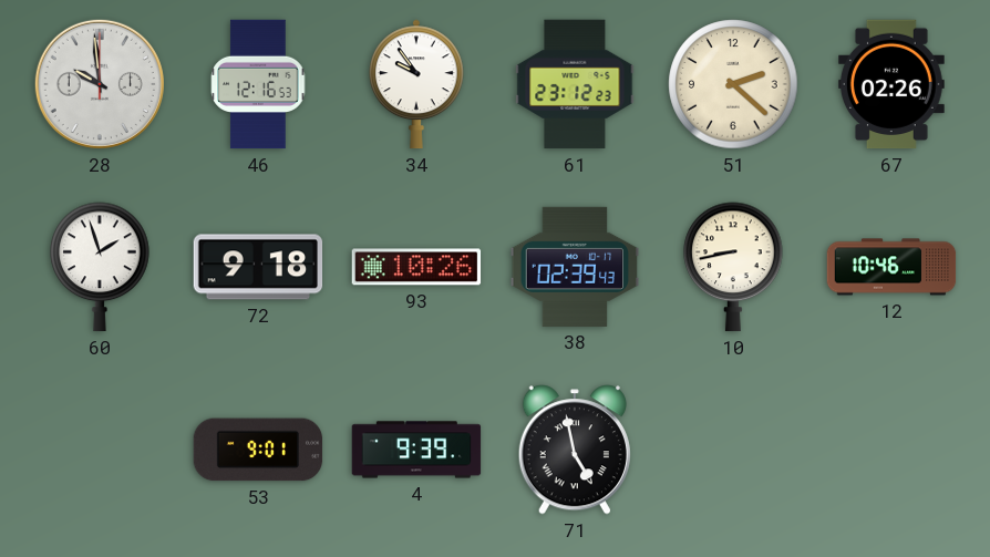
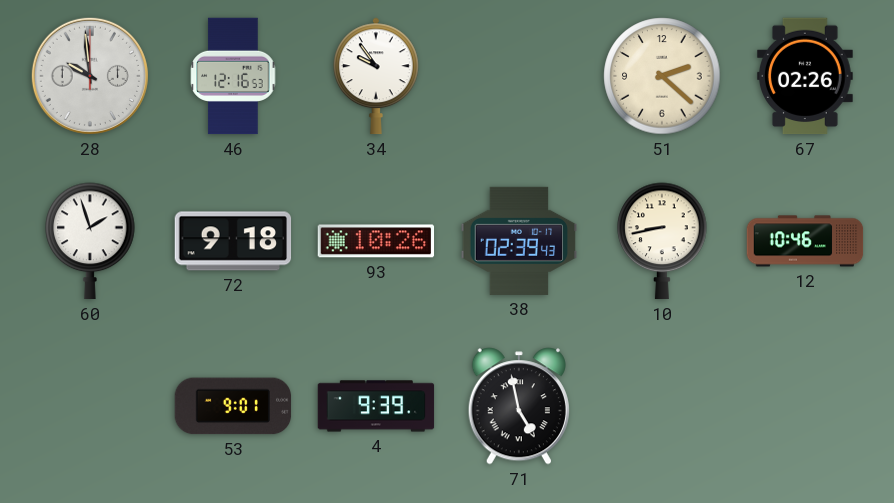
61: 23:12 -> none
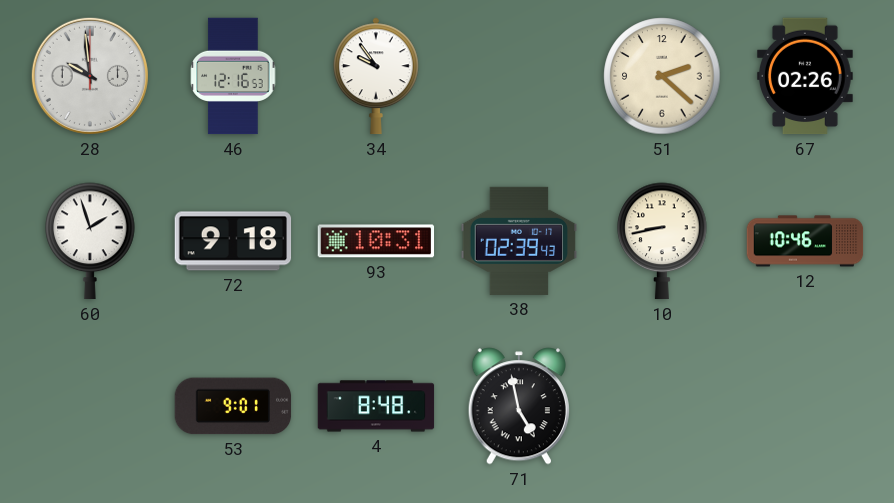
93: 10:26 -> 10:31
4: 9:39 -> 8:48
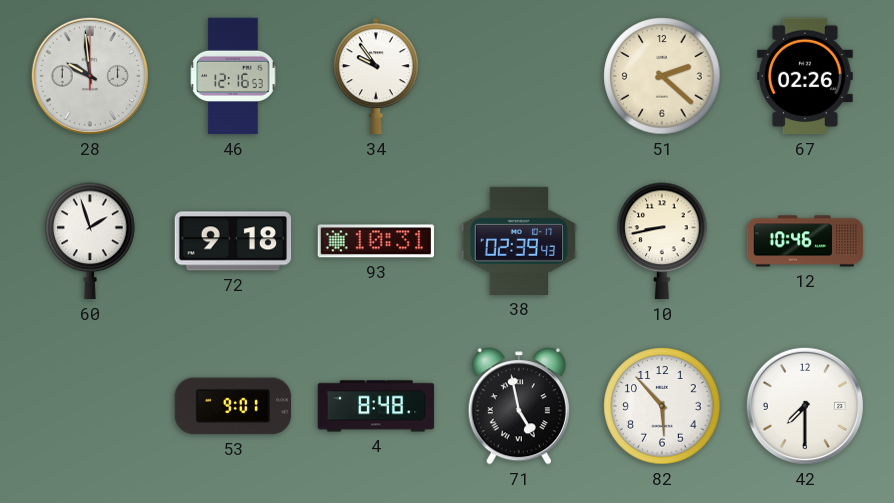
82: none -> 5:53
42: none -> 7:30
